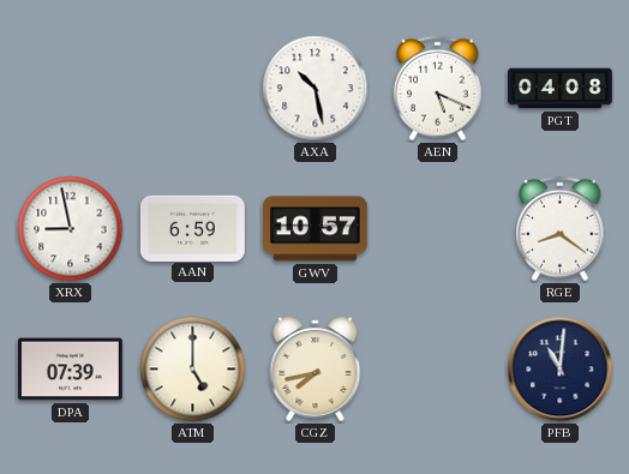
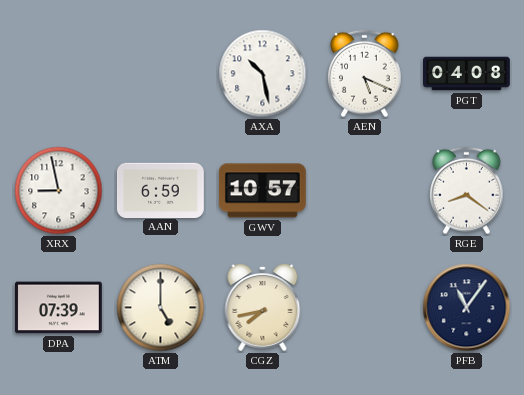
PFB: 11:01 -> 11:06
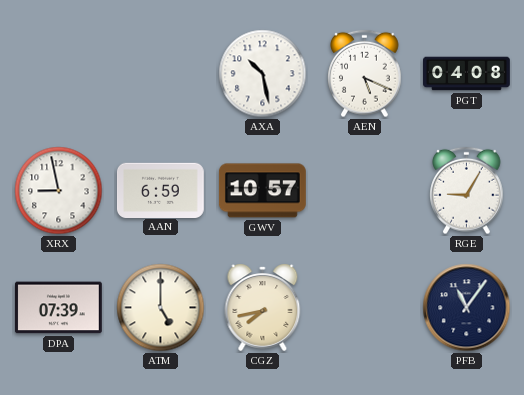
RGE: 8:21 -> 9:05
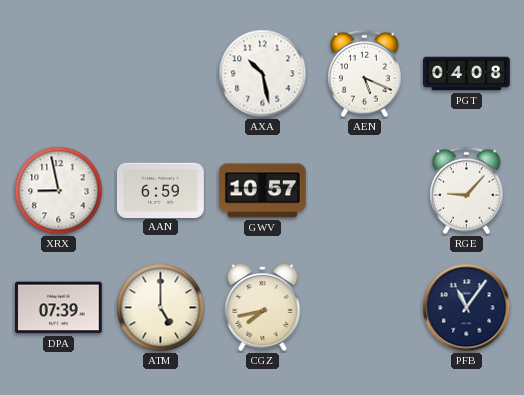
RGE: 9:05 -> 9:07
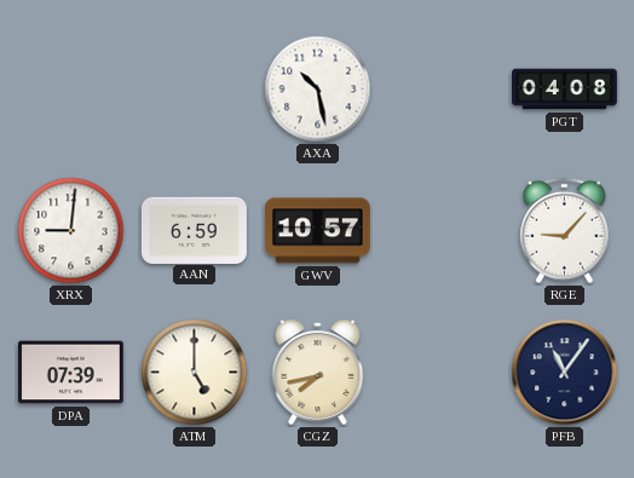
AEN: 5:19 -> none
XRX: 8:58 -> 9:01
